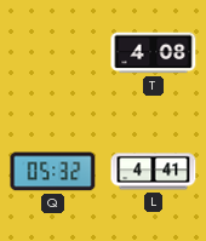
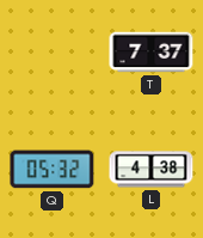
T: 4:08 -> 7:37
L: 4:41 -> 4:38
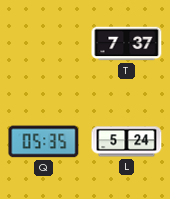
Q: 05:32 -> 05:35
L: 4:38 -> 5:24
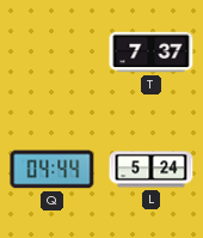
Q: 05:35 -> 04:44
